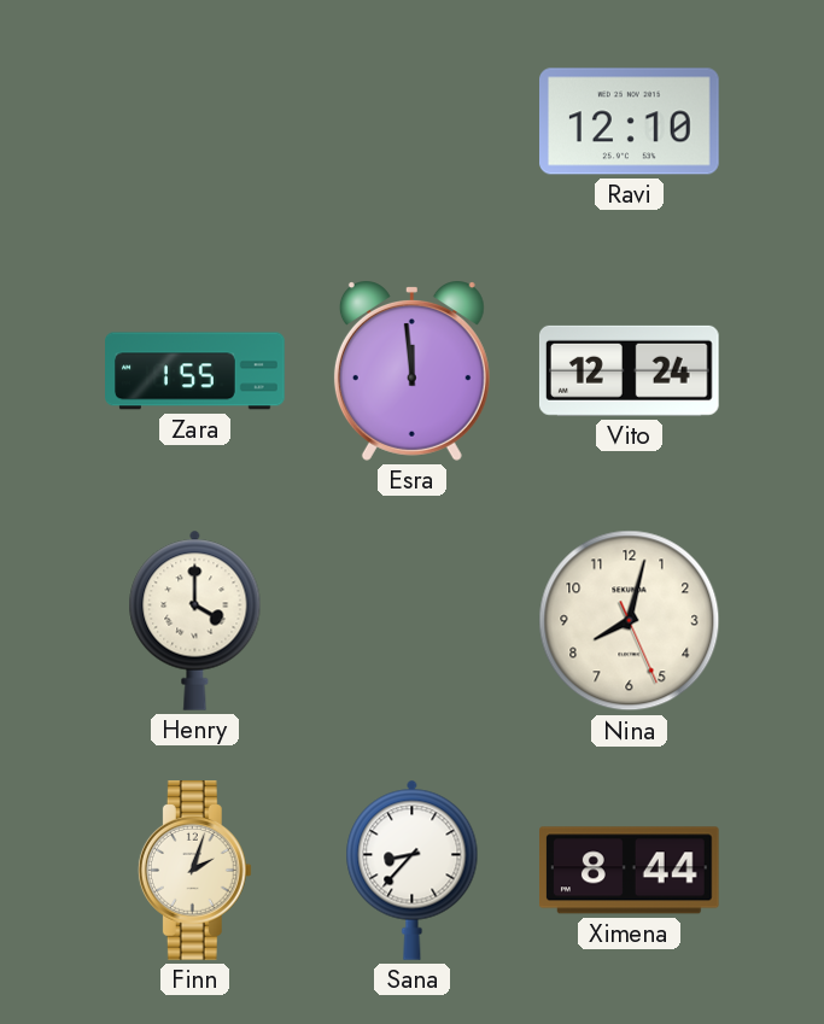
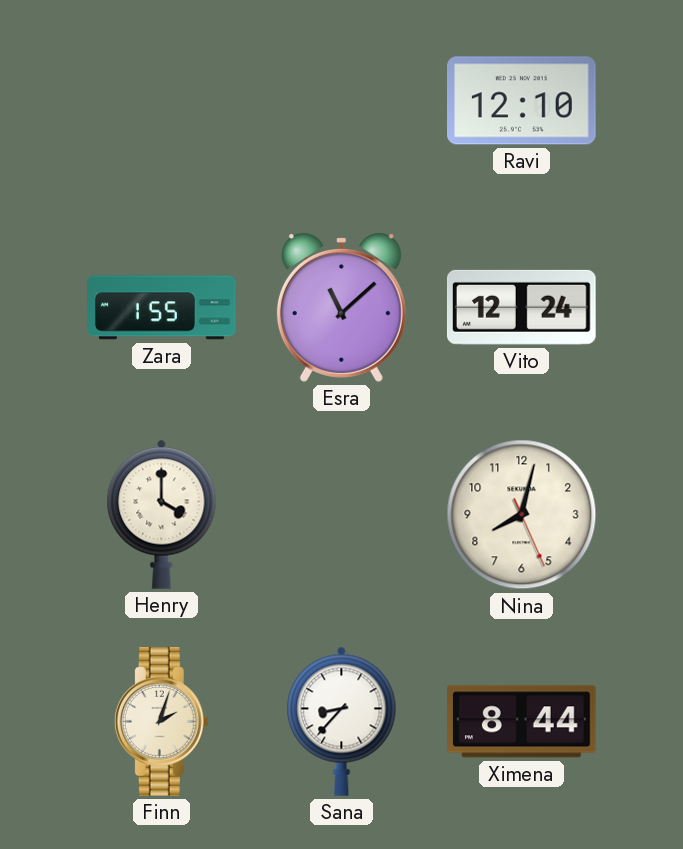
Esra: 11:59 -> 11:08
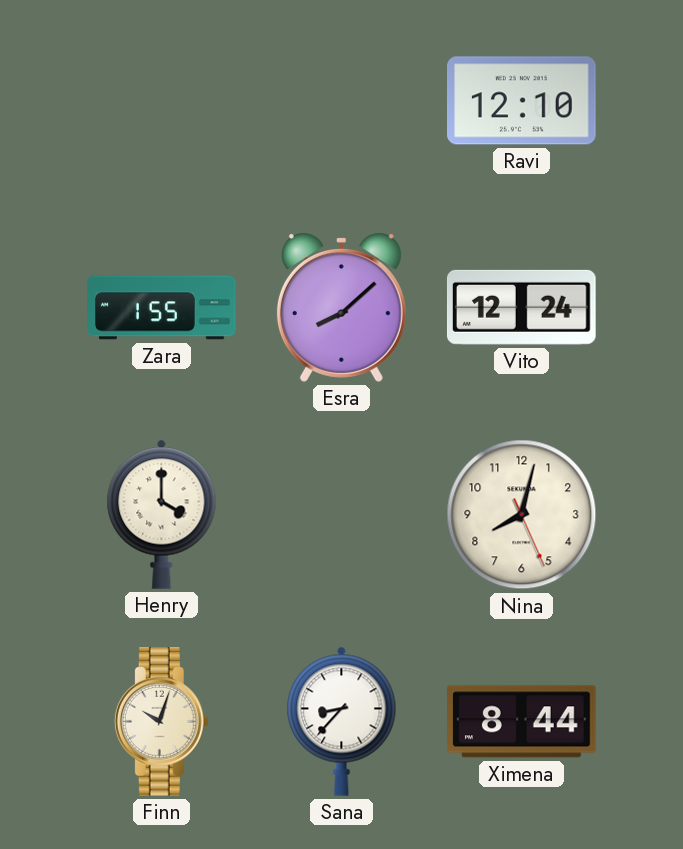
Esra: 11:08 -> 8:08
Finn: 2:03 -> 10:03
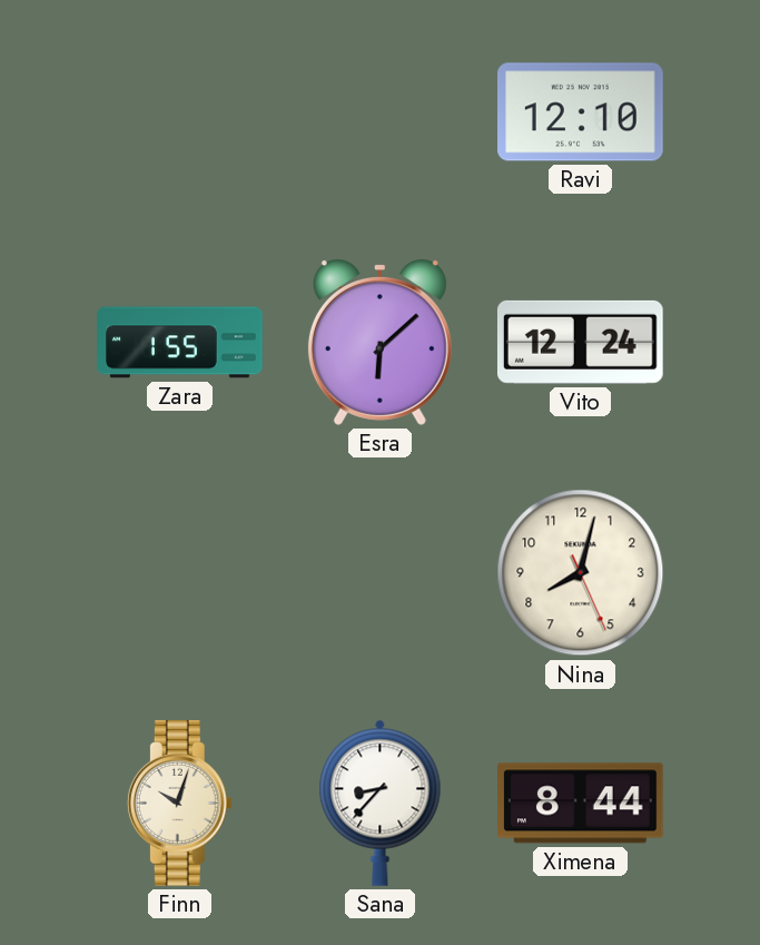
Esra: 8:08 -> 6:08
Henry: 4:00 -> none
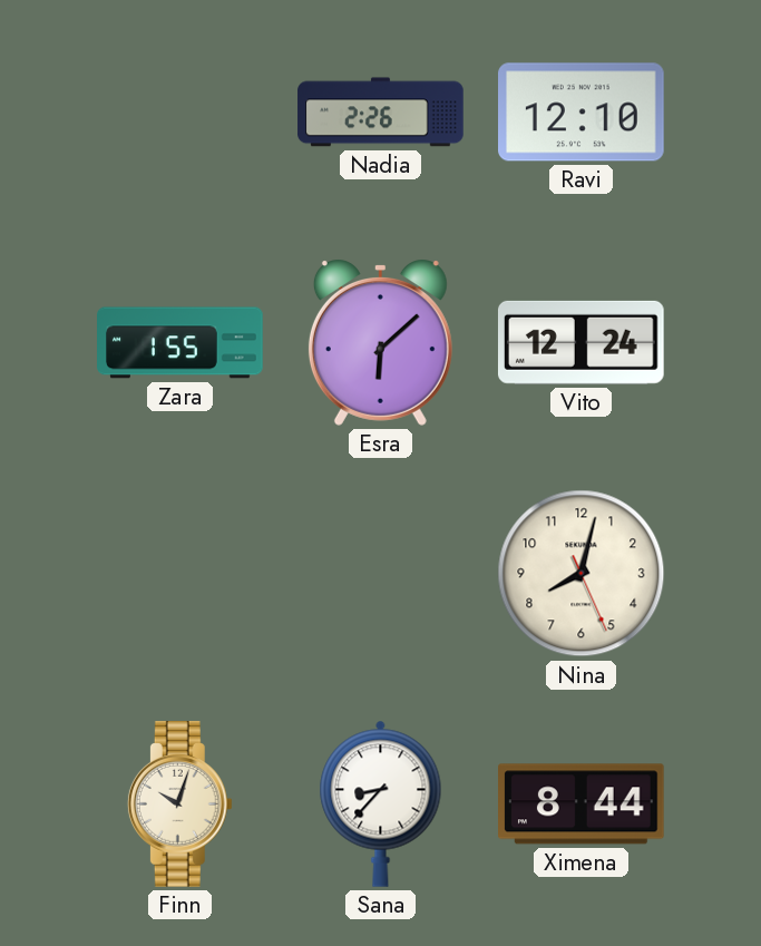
Nadia: none -> 2:26
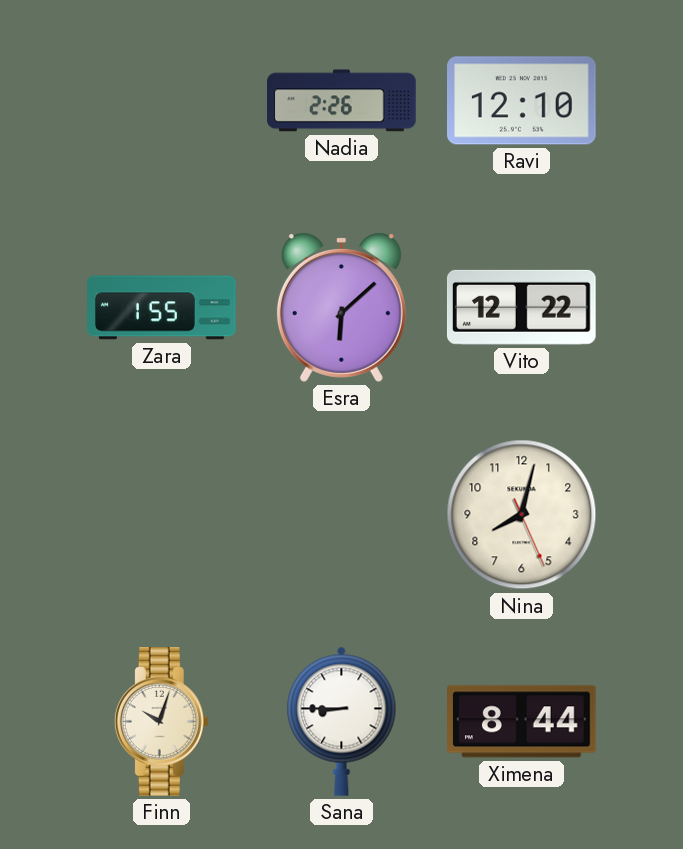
Vito: 12:24 -> 12:22
Sana: 8:37 -> 8:45
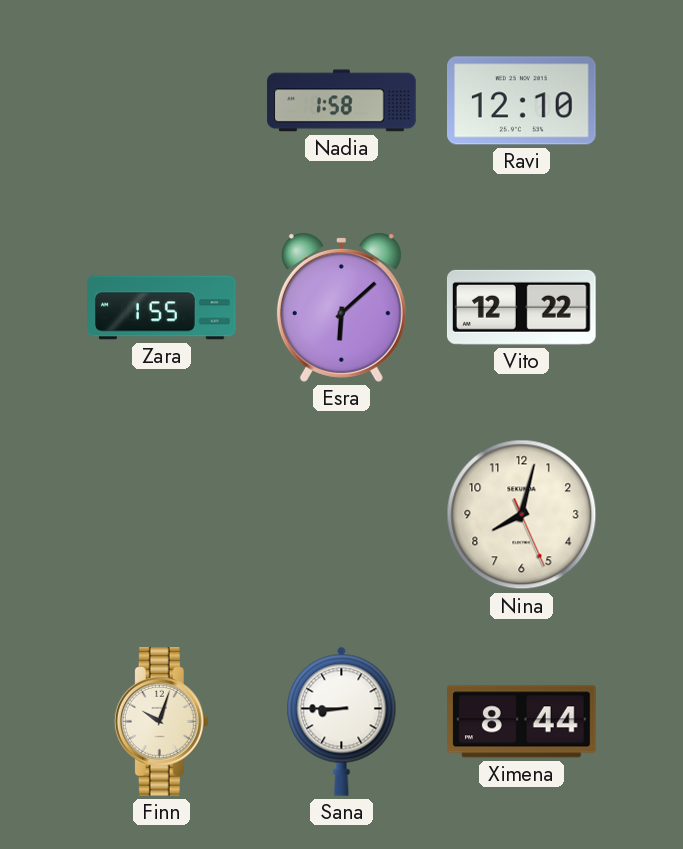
Nadia: 2:26 -> 1:58
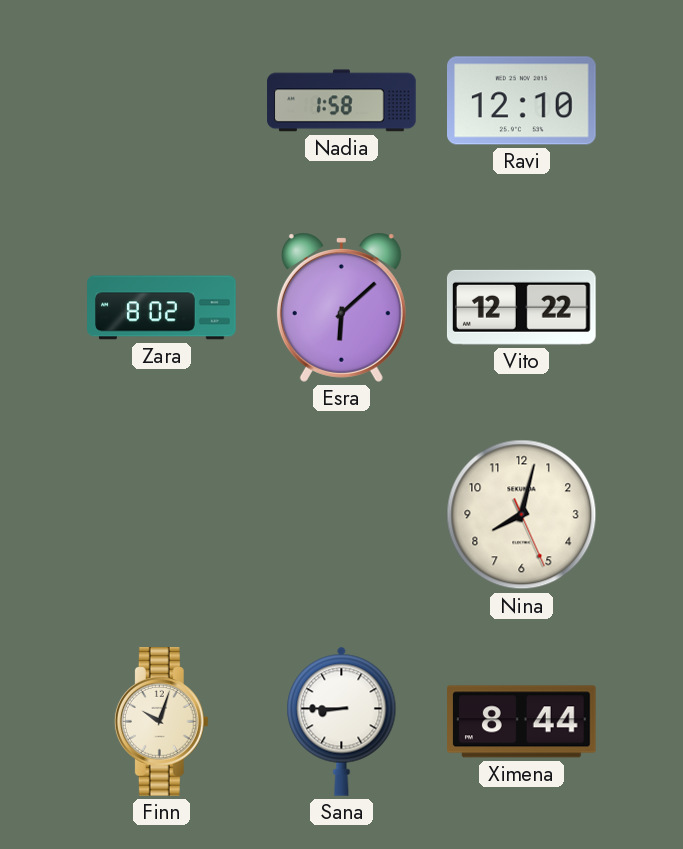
Zara: 1:55 -> 8:02
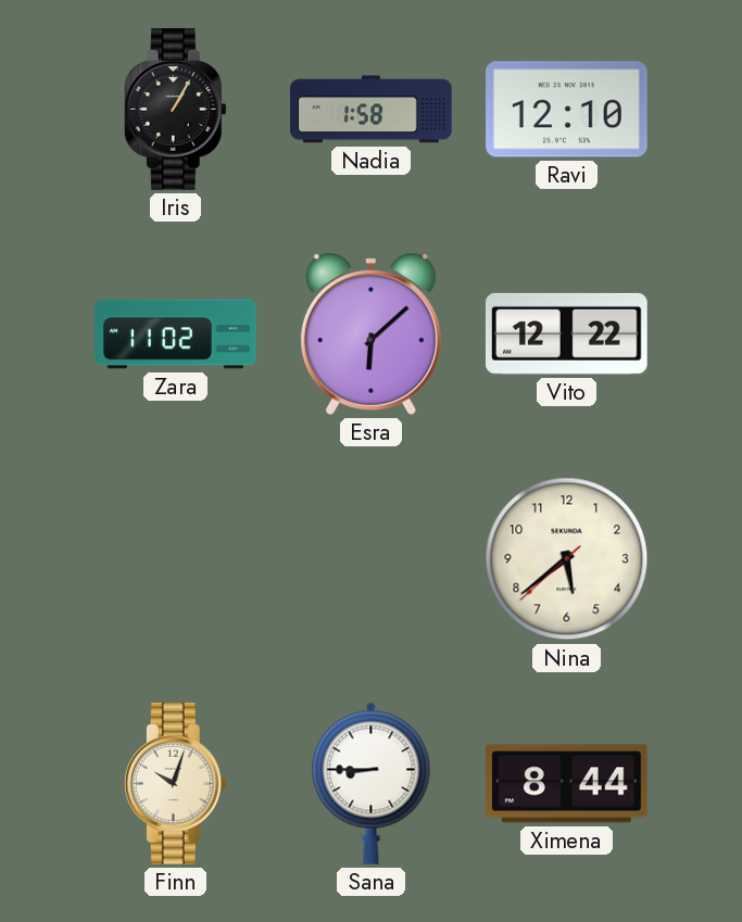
Iris: none -> 1:05
Zara: 8:02 -> 11:02
Nina: 8:02 -> 5:38
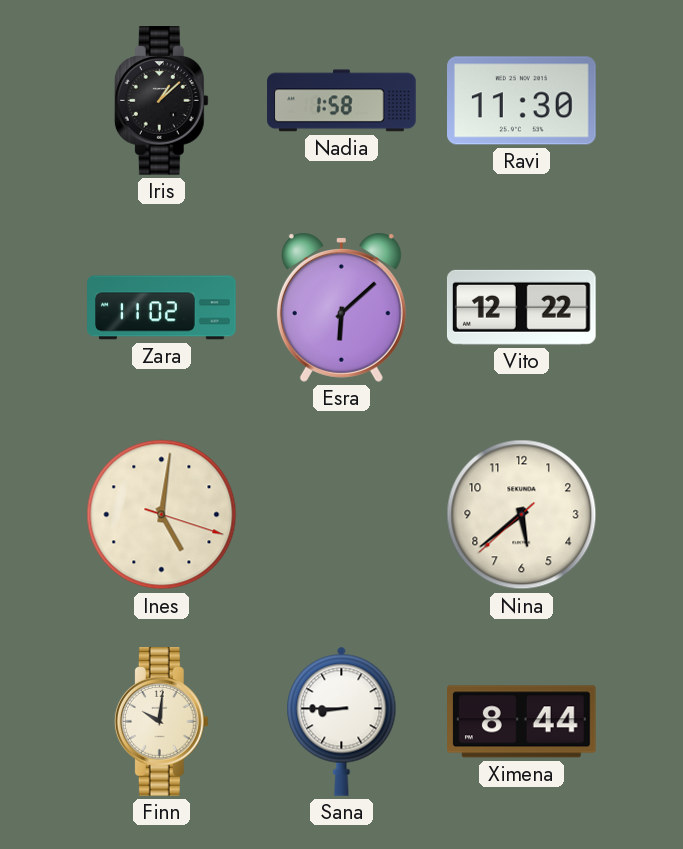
Iris: 1:05 -> 1:08
Ravi: 12:10 -> 11:30
Ines: none -> 5:01
Finn: 10:03 -> 10:01
